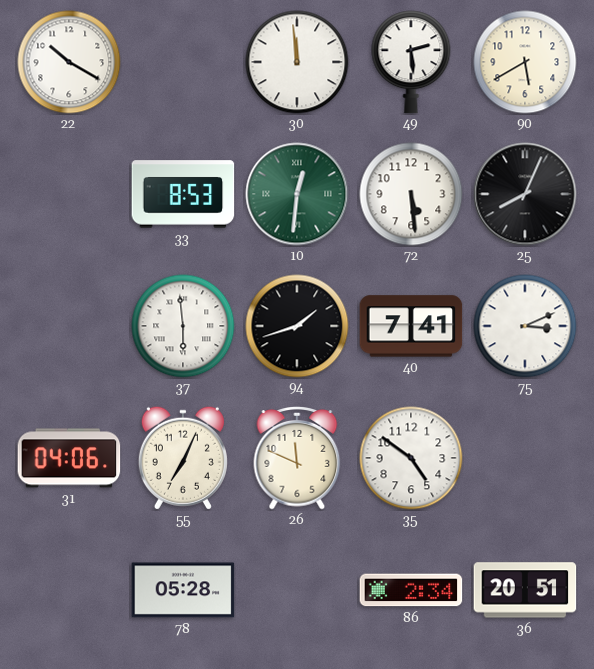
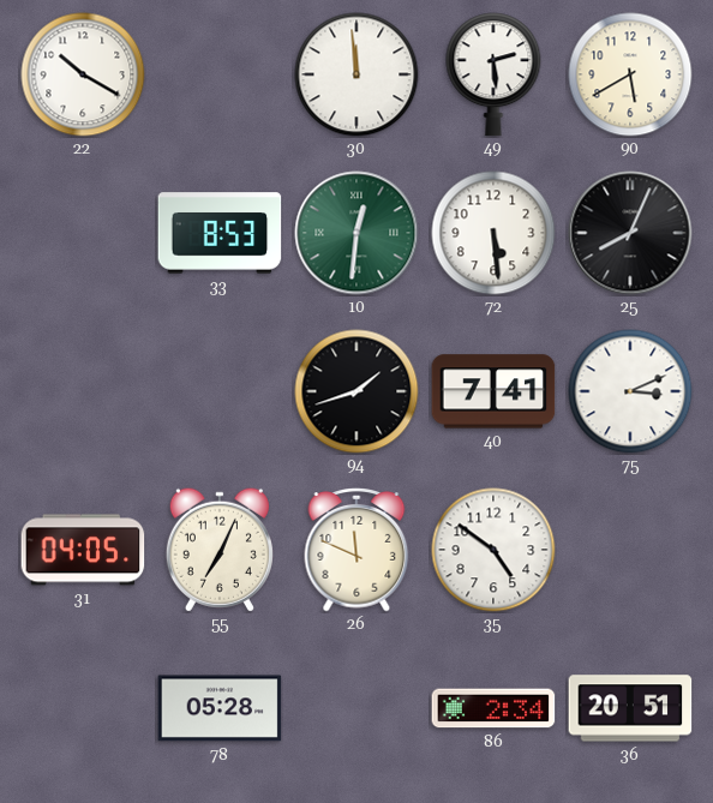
37: 5:59 -> none
31: 04:06 -> 04:05
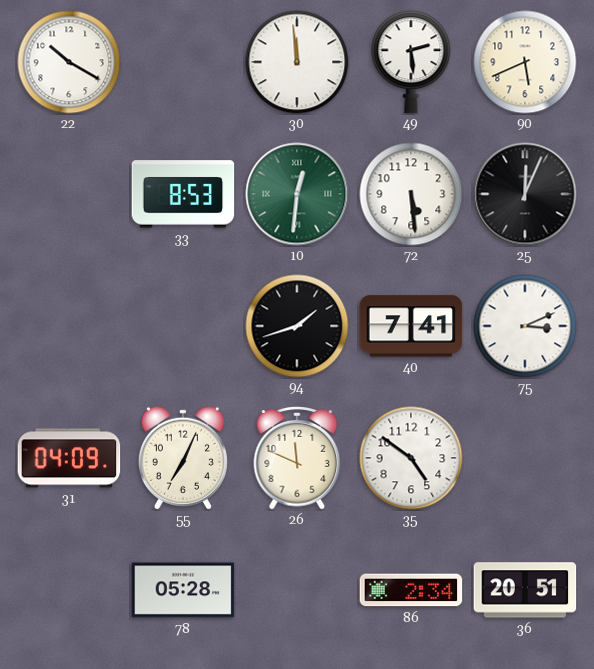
90: 5:40 -> 5:41
25: 8:04 -> 12:04
31: 04:05 -> 04:09
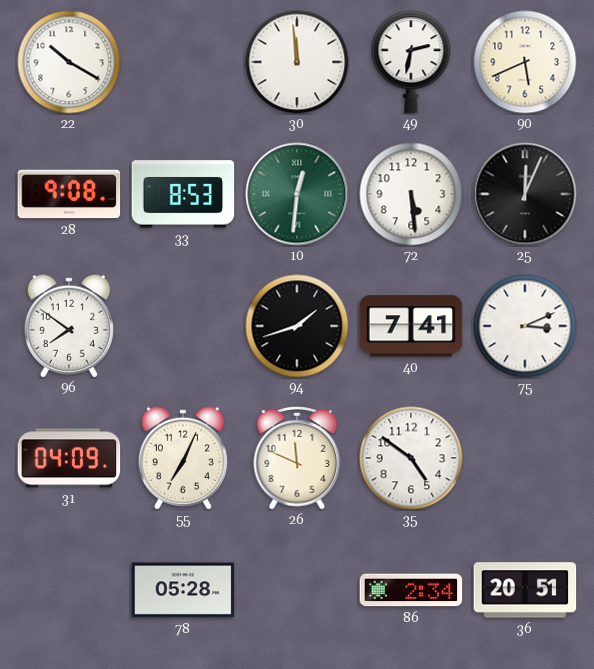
49: 2:29 -> 2:32
28: none -> 9:08
96: none -> 7:51
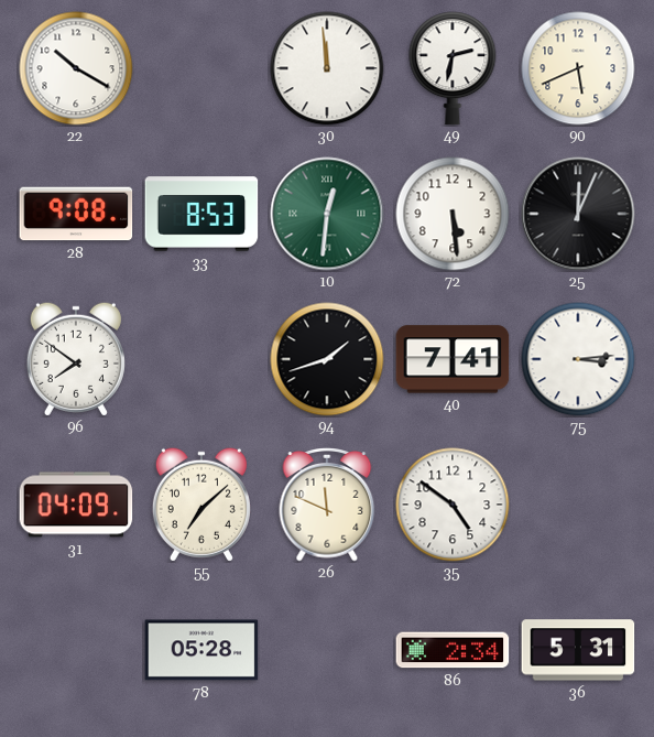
75: 3:11 -> 3:14
55: 7:04 -> 7:08
36: 20:51 -> 5:31
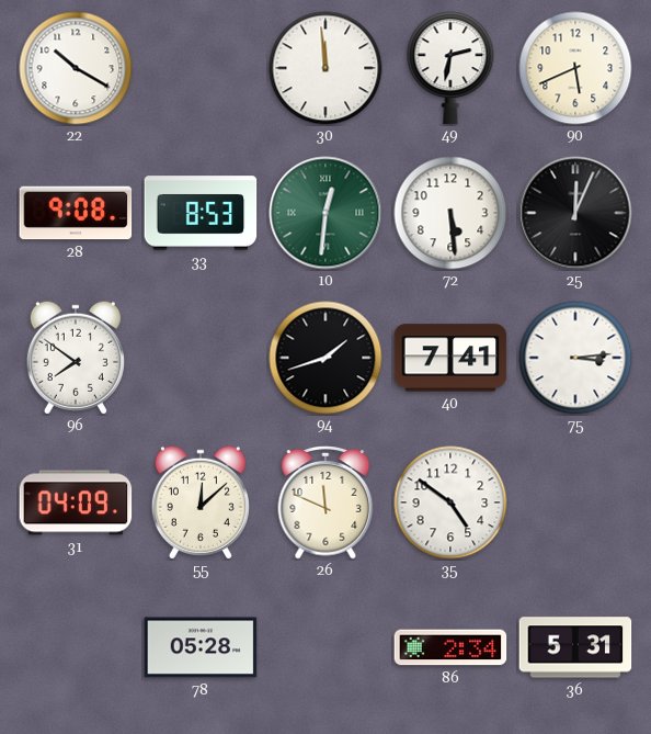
55: 7:08 -> 12:08
